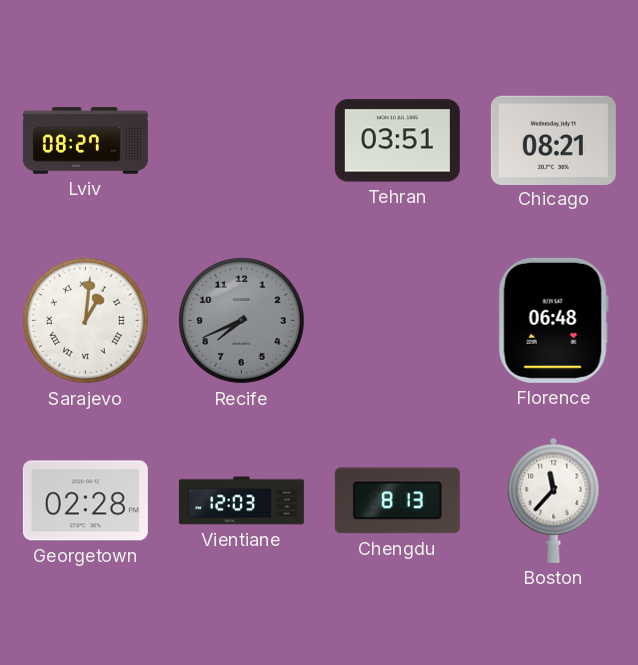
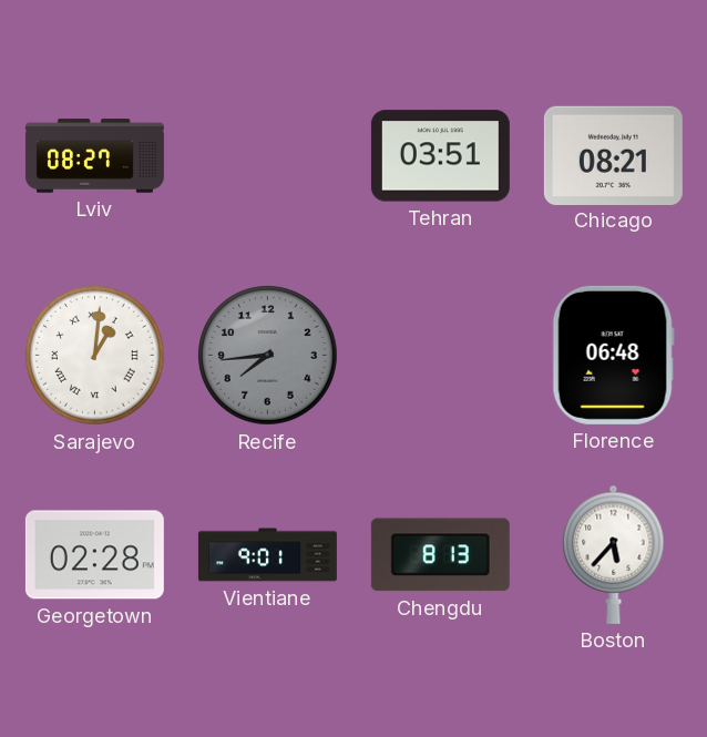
Recife: 7:41 -> 7:44
Vientiane: 12:03 -> 9:01
Boston: 11:37 -> 5:37
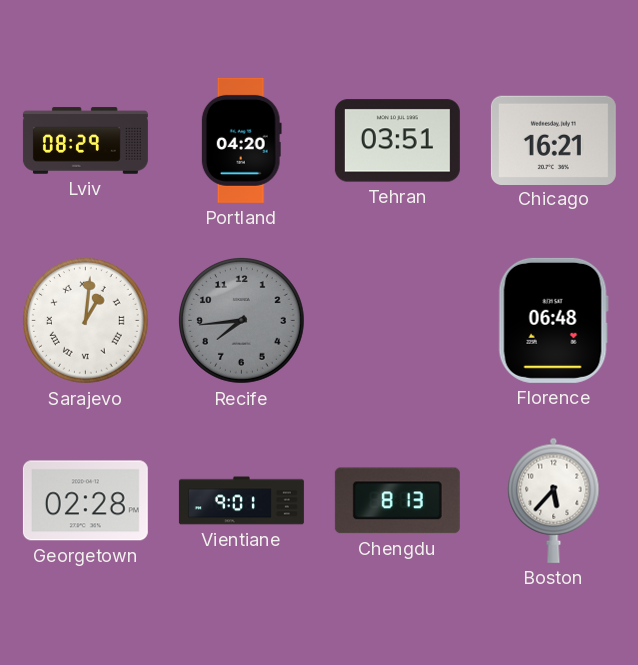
Lviv: 08:27 -> 08:29
Portland: none -> 04:20
Chicago: 08:21 -> 16:21
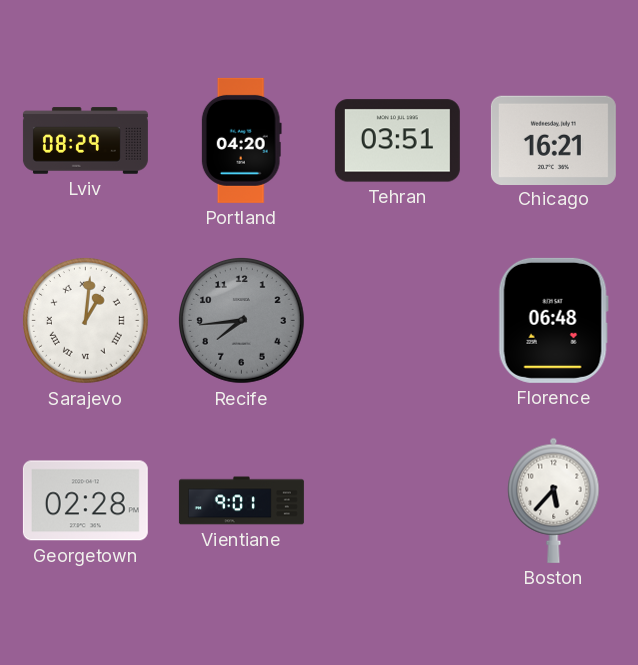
Chengdu: 8:13 -> none
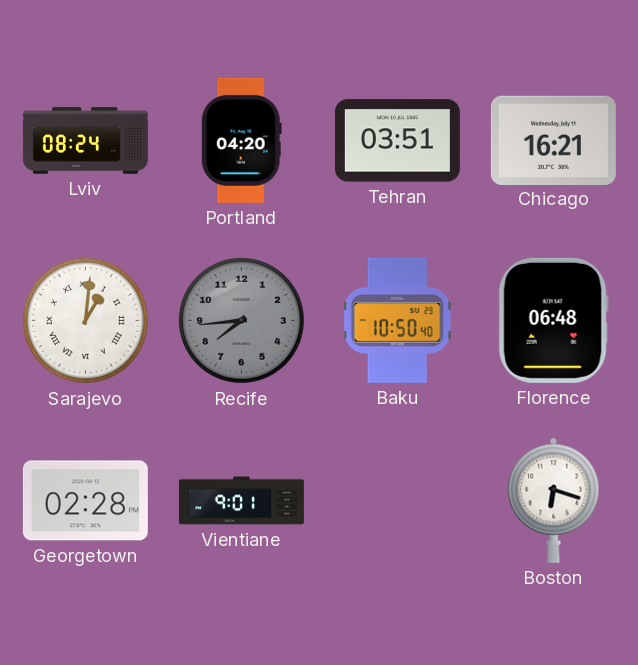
Lviv: 08:29 -> 08:24
Baku: none -> 10:50
Boston: 5:37 -> 6:18
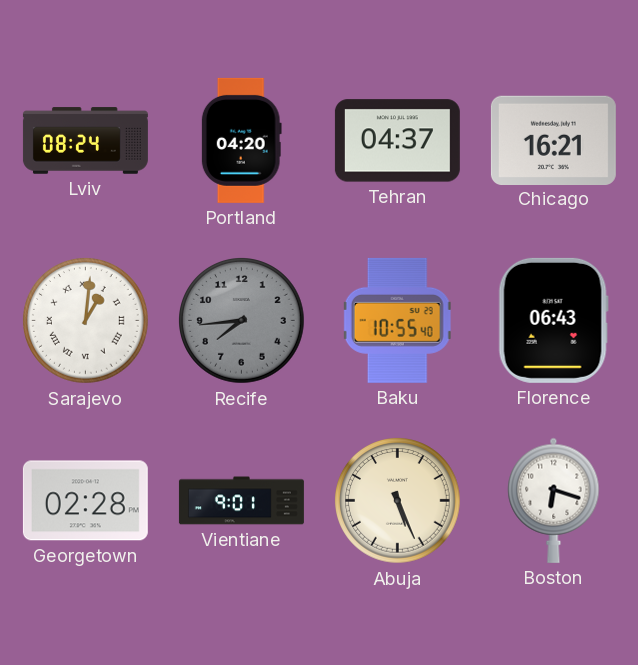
Tehran: 03:51 -> 04:37
Baku: 10:50 -> 10:55
Florence: 06:48 -> 06:43
Abuja: none -> 5:26
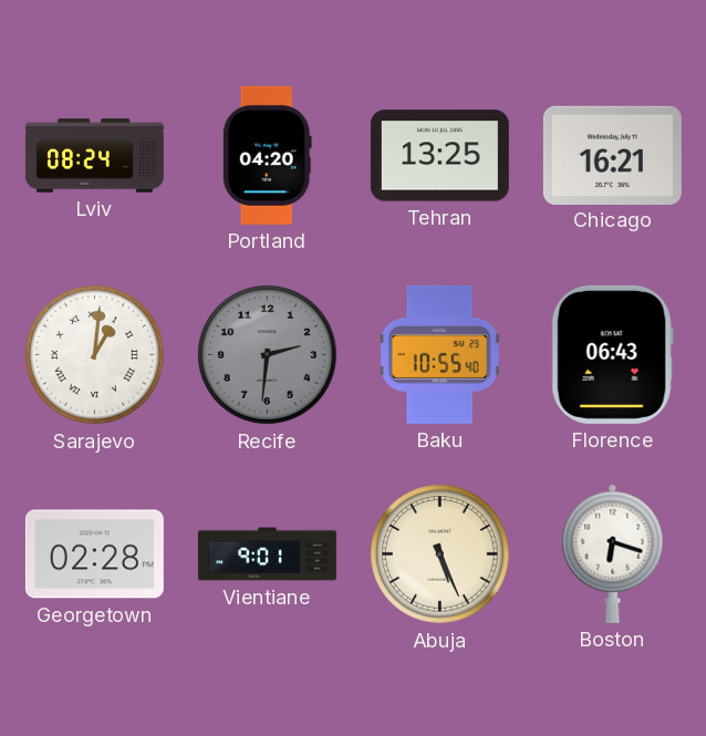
Tehran: 04:37 -> 13:25
Recife: 7:44 -> 2:31
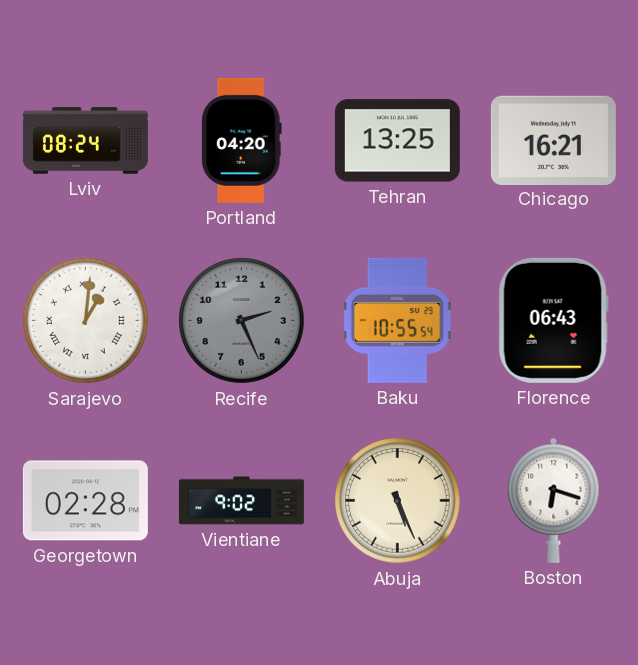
Recife: 2:31 -> 2:26
Baku: 10:55:40 -> 10:55:54
Vientiane: 9:01 -> 9:02
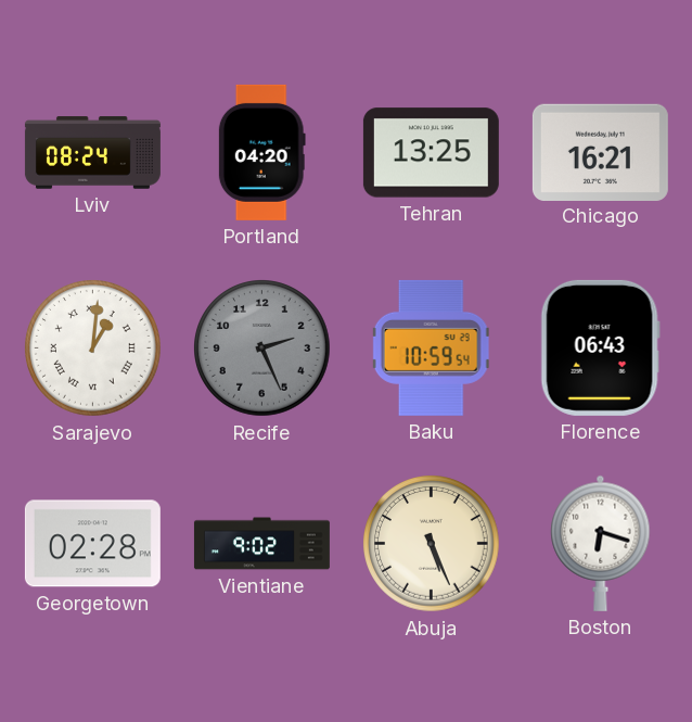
Baku: 10:55 -> 10:59
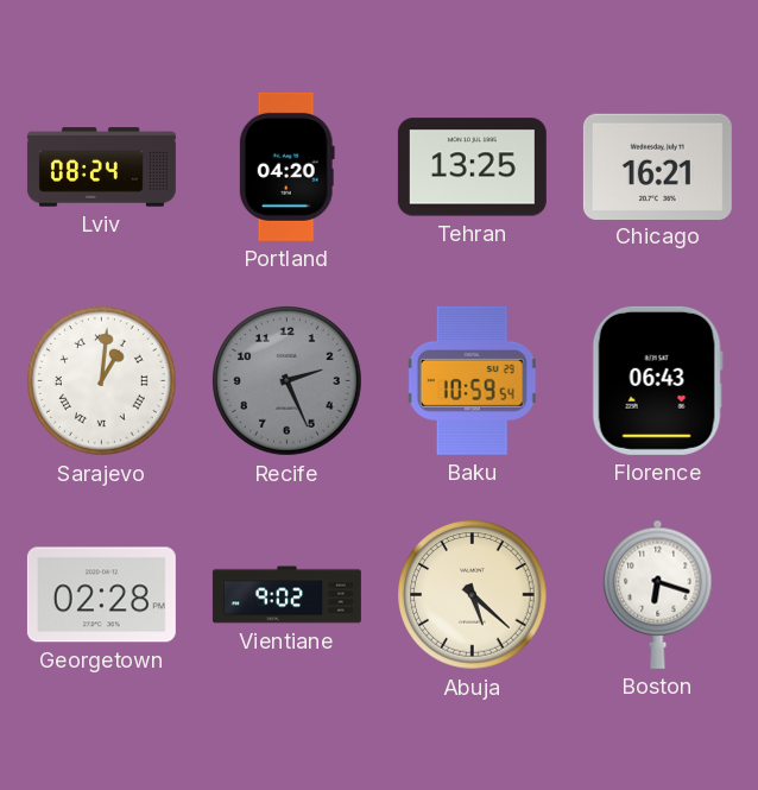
Abuja: 5:26 -> 5:22
